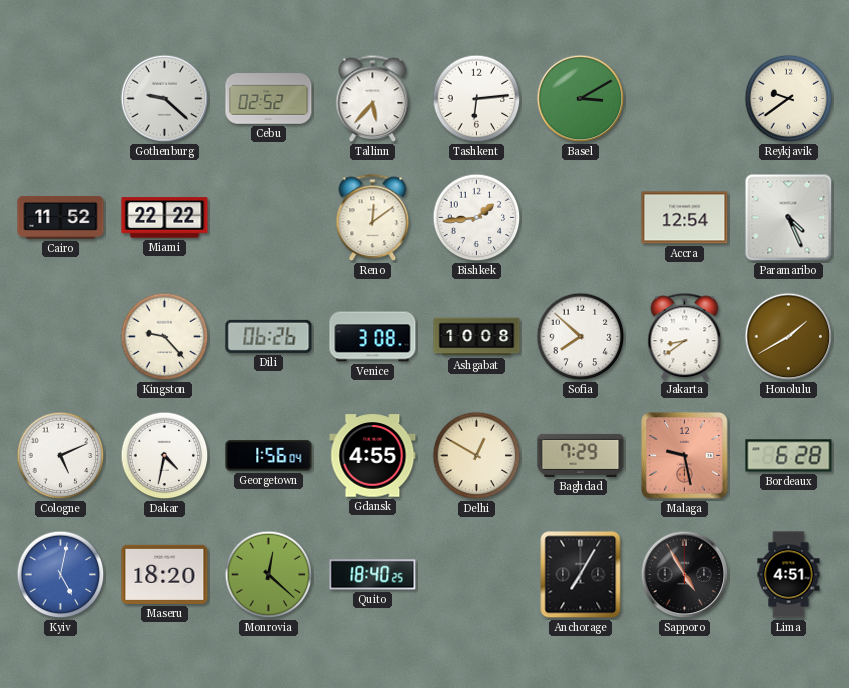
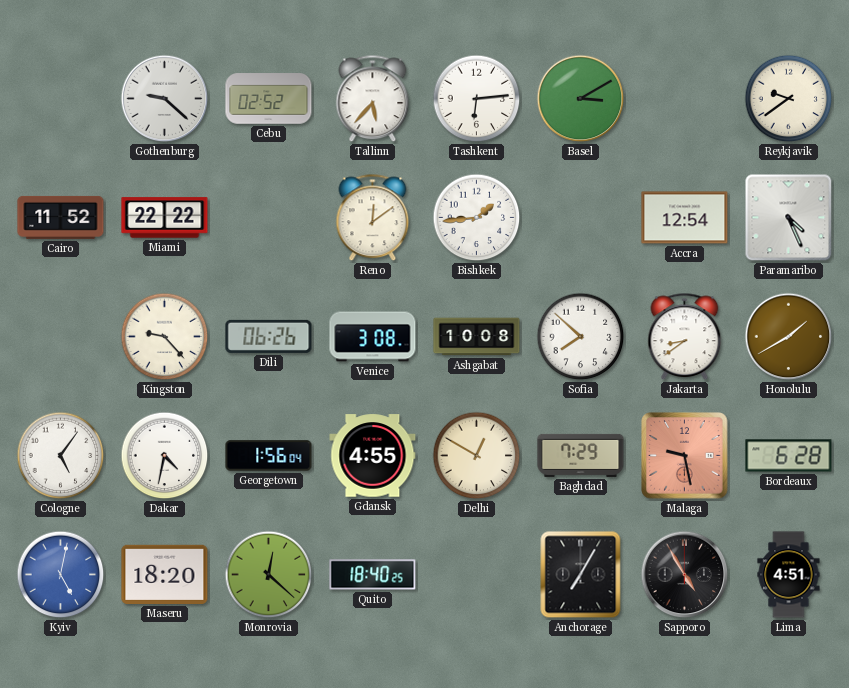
Cologne: 5:11 -> 5:06
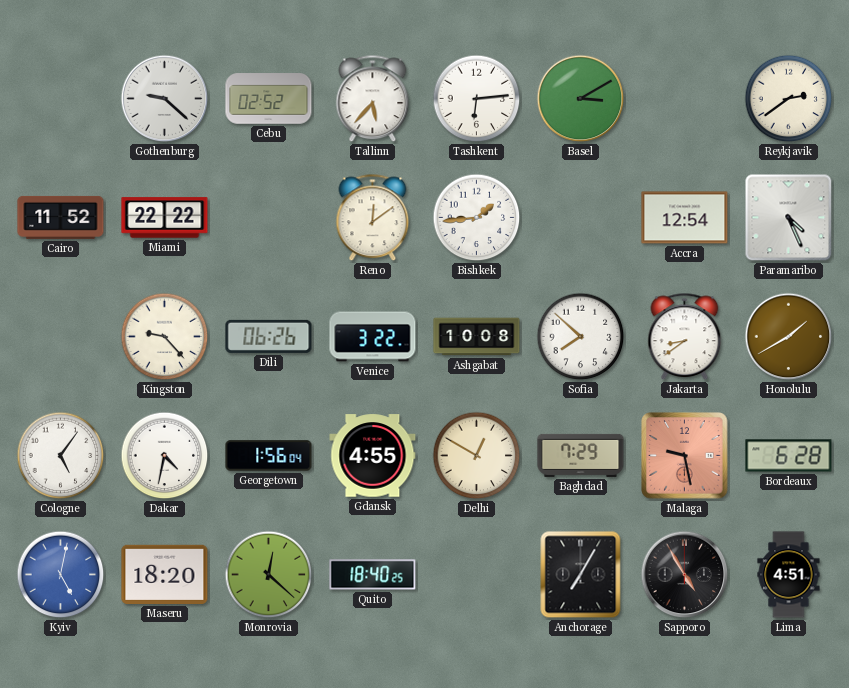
Reykjavik: 9:39 -> 2:39
Venice: 3:08 -> 3:22
